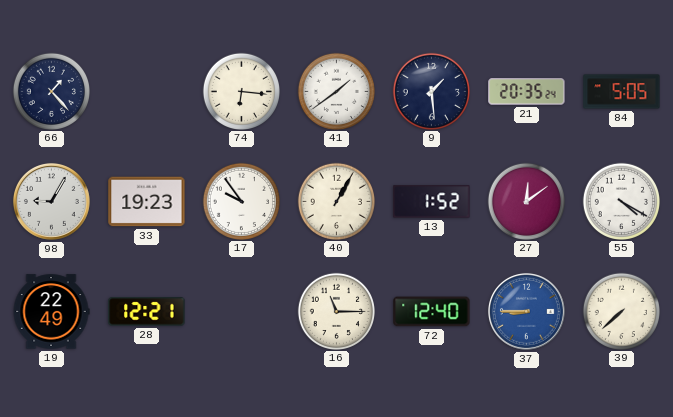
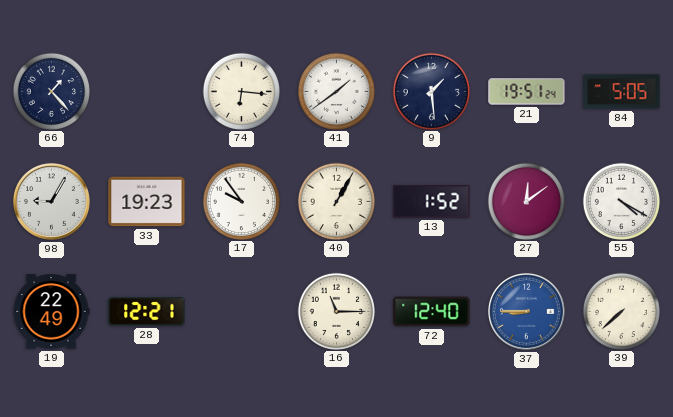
21: 20:35 -> 19:51
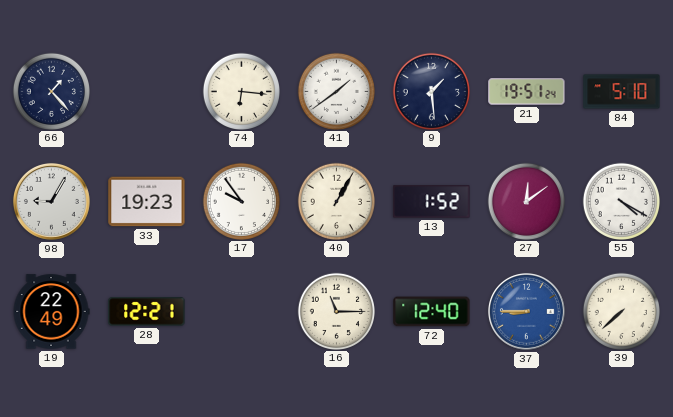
84: 5:05 -> 5:10
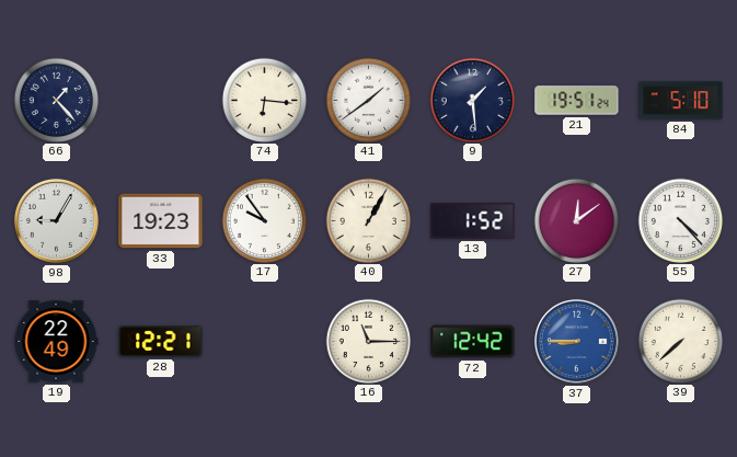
55: 4:20 -> 4:23
72: 12:40 -> 12:42
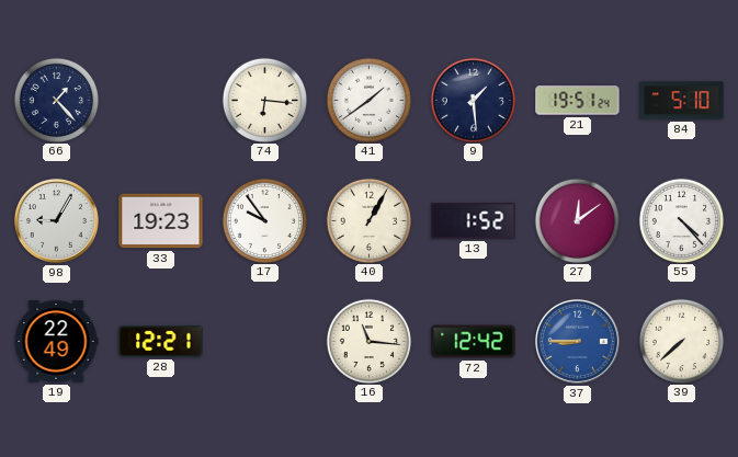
16: 11:15 -> 11:16
